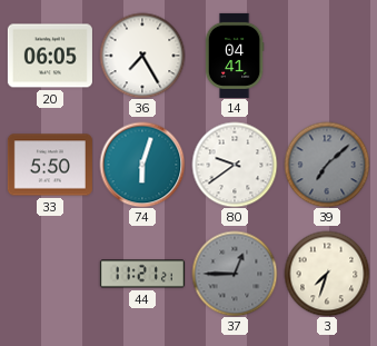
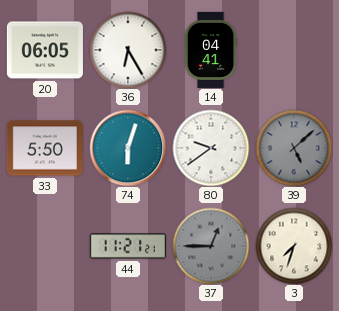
36: 7:25 -> 6:25
39: 7:08 -> 5:08
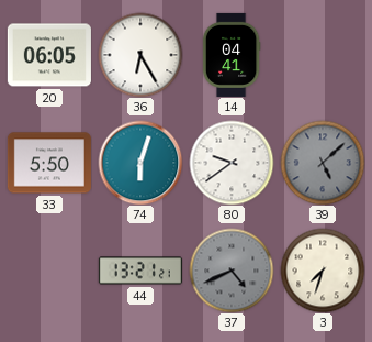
44: 11:21 -> 13:21
37: 12:45 -> 4:41
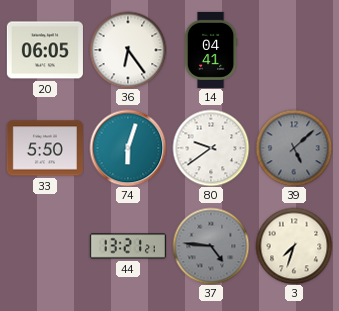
36: 6:25 -> 6:24
37: 4:41 -> 4:46
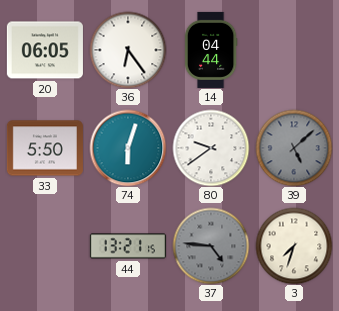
14: 04:41 -> 04:44
44: 13:21:21 -> 13:21:15
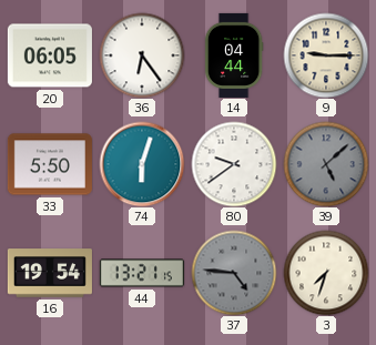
9: none -> 9:15
16: none -> 19:54
